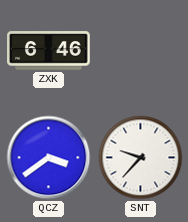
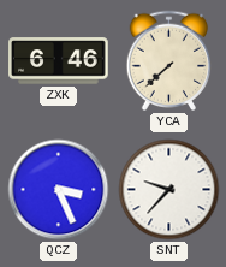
YCA: none -> 7:38
QCZ: 3:39 -> 3:26
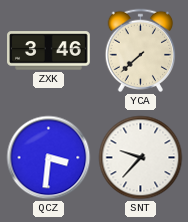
ZXK: 6:46 -> 3:46
QCZ: 3:26 -> 3:31
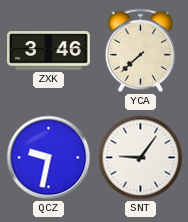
QCZ: 3:31 -> 9:32
SNT: 9:37 -> 9:06
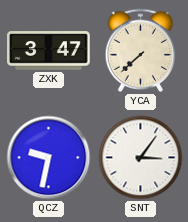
ZXK: 3:46 -> 3:47
SNT: 9:06 -> 3:06
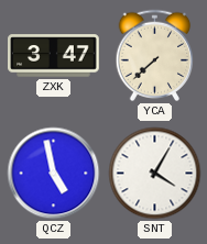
QCZ: 9:32 -> 4:58
SNT: 3:06 -> 4:05
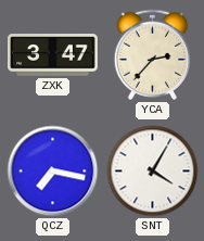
YCA: 7:38 -> 2:37
QCZ: 4:58 -> 7:17
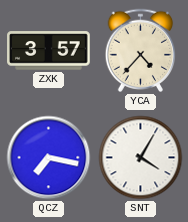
ZXK: 3:47 -> 3:57
YCA: 2:37 -> 4:37
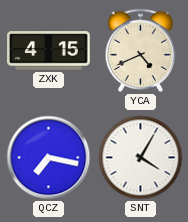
ZXK: 3:57 -> 4:15
YCA: 4:37 -> 4:41
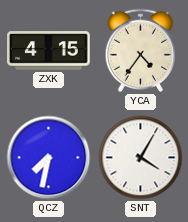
YCA: 4:41 -> 4:36
QCZ: 7:17 -> 7:32
